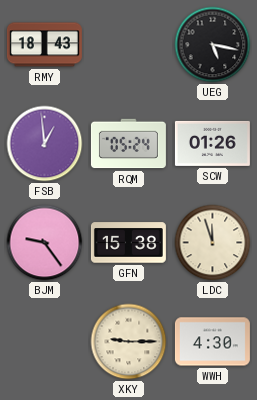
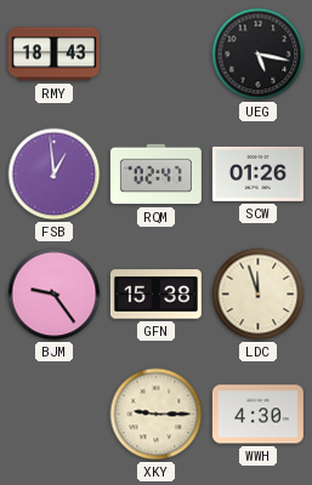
RQM: 05:24 -> 02:47
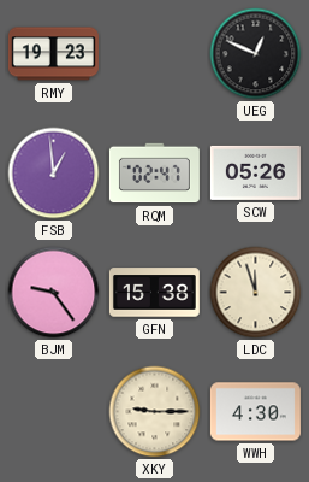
RMY: 18:43 -> 19:23
UEG: 5:17 -> 12:49
SCW: 01:26 -> 05:26
